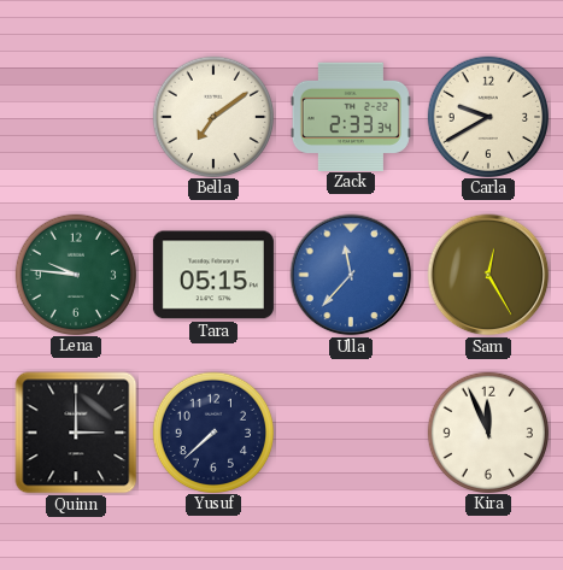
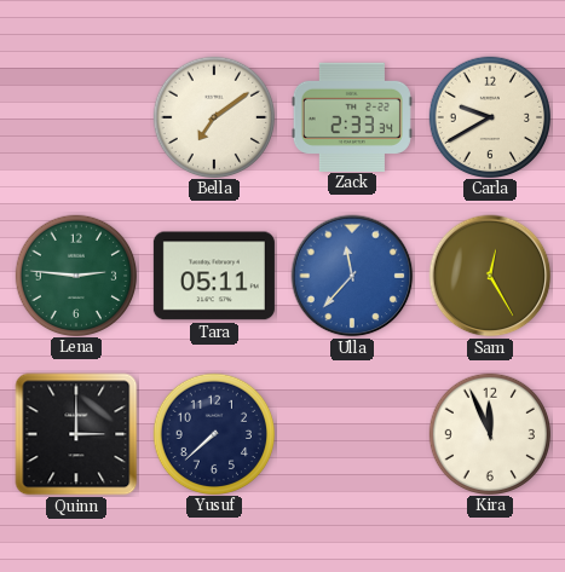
Lena: 9:46 -> 2:46
Tara: 05:15 -> 05:11
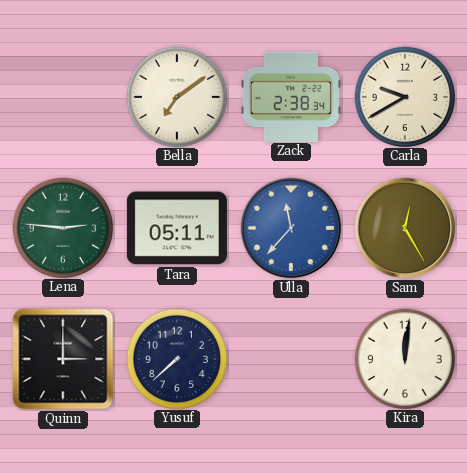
Zack: 2:33 -> 2:38
Kira: 11:56 -> 12:01
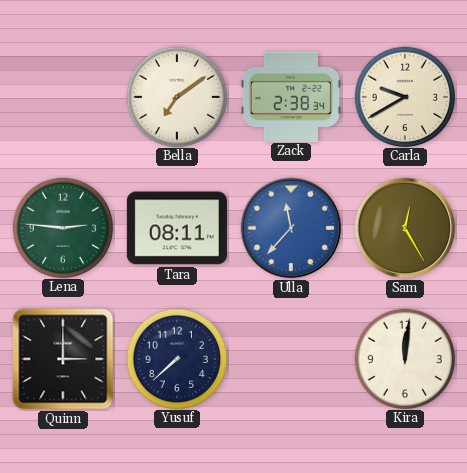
Tara: 05:11 -> 08:11
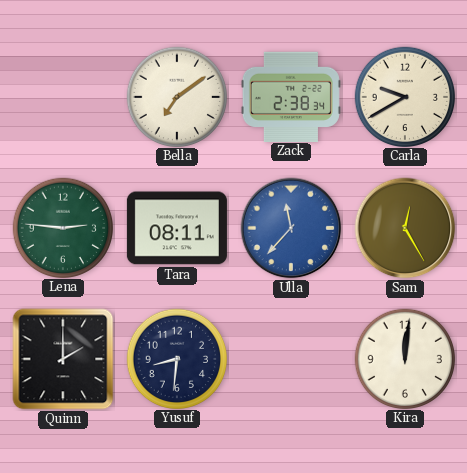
Quinn: 3:00 -> 2:00
Yusuf: 7:38 -> 8:31
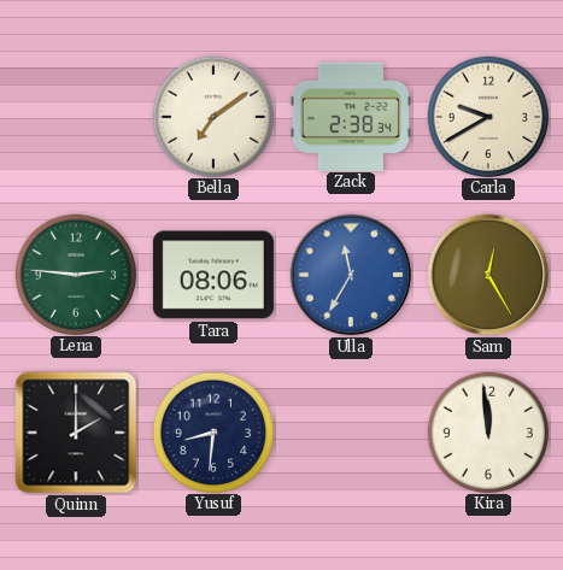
Tara: 08:11 -> 08:06
Ulla: 11:37 -> 11:35
Kira: 12:01 -> 11:59
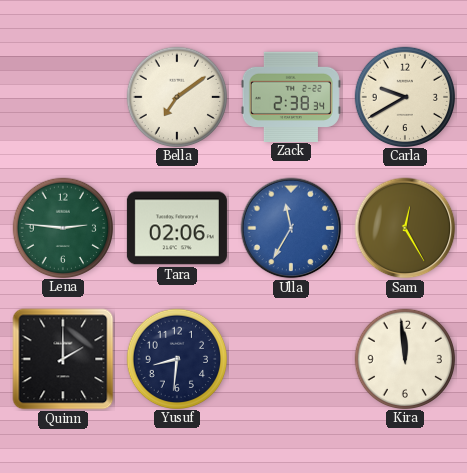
Tara: 08:06 -> 02:06
